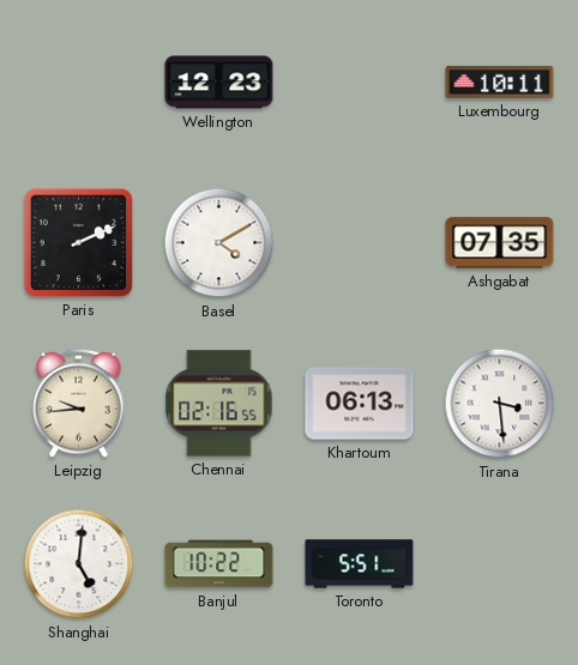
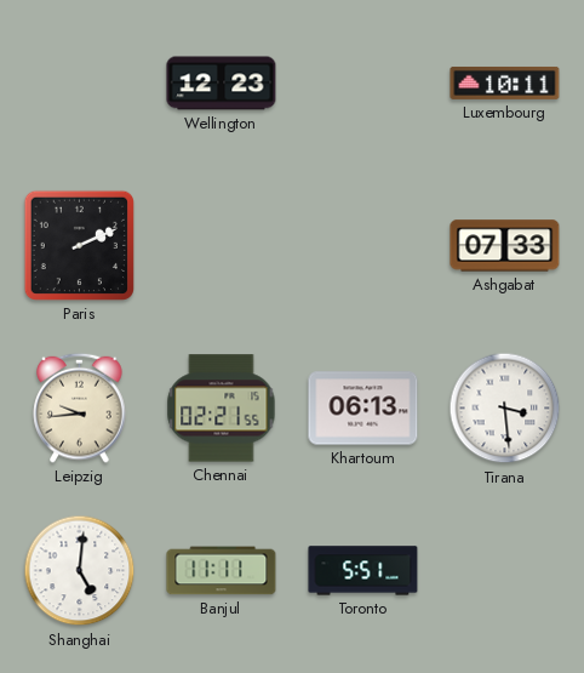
Basel: 4:10 -> none
Ashgabat: 07:35 -> 07:33
Chennai: 02:16 -> 02:21
Banjul: 10:22 -> 11:11
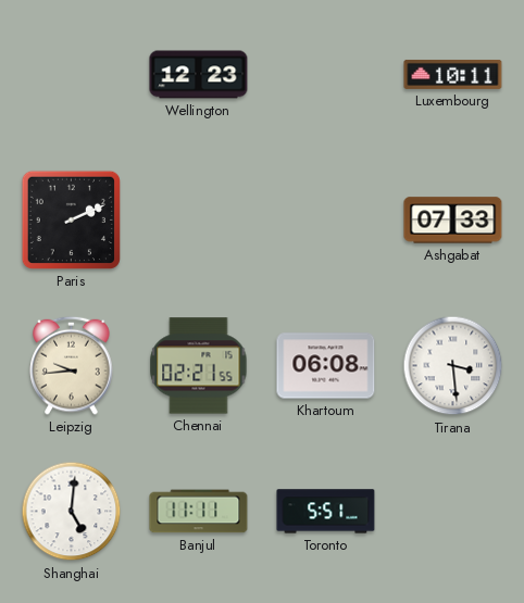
Khartoum: 06:13 -> 06:08
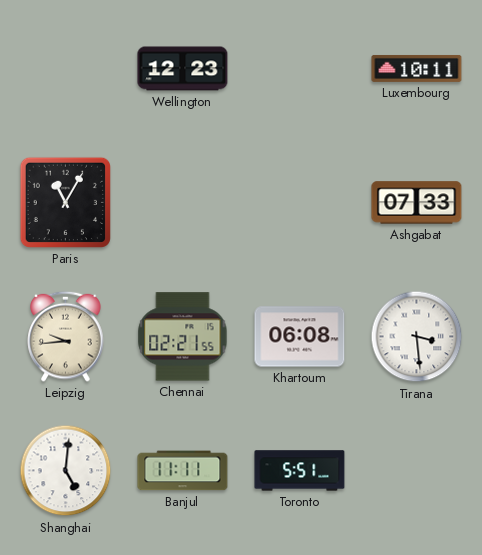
Paris: 2:11 -> 11:05
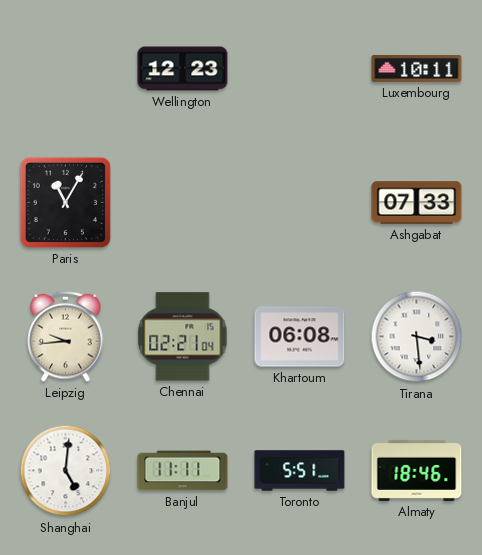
Chennai: 02:21:55 -> 02:21:04
Almaty: none -> 18:46
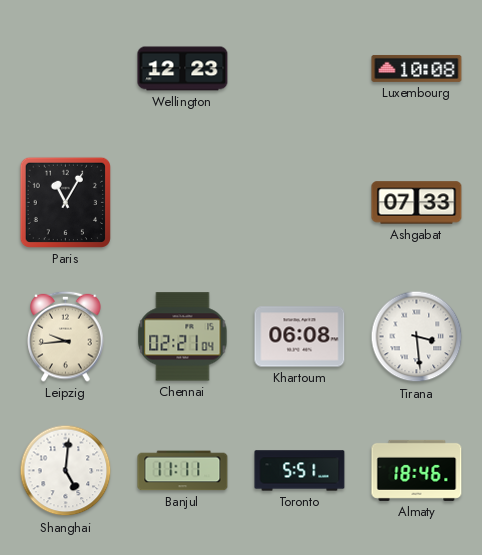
Luxembourg: 10:11 -> 10:08
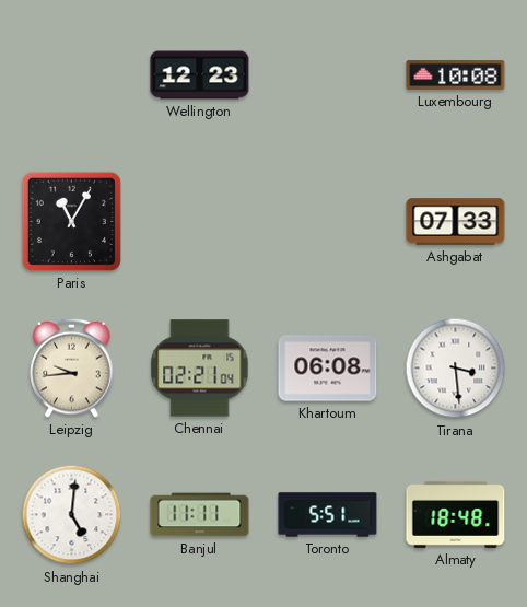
Almaty: 18:46 -> 18:48
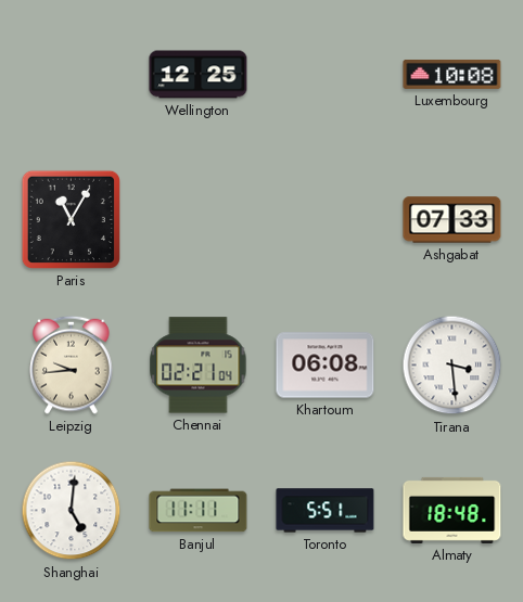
Wellington: 12:23 -> 12:25
